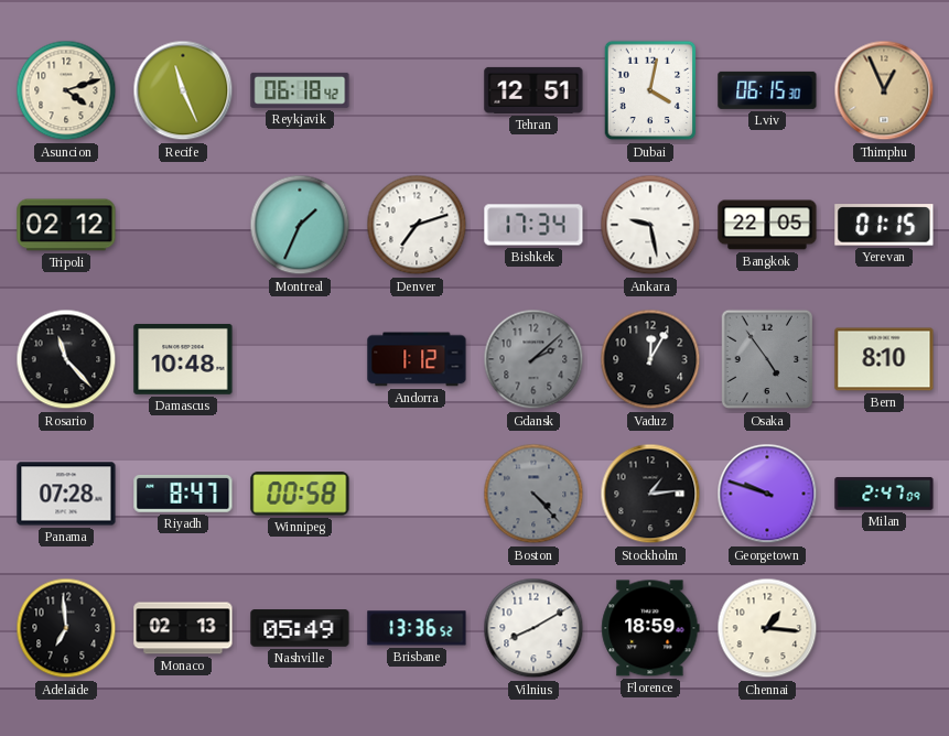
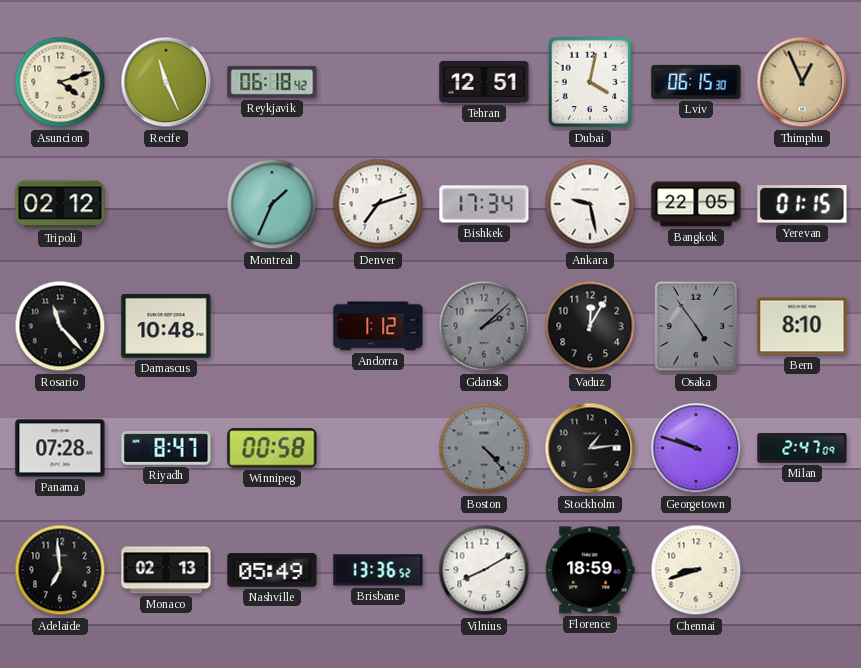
Chennai: 1:16 -> 8:42
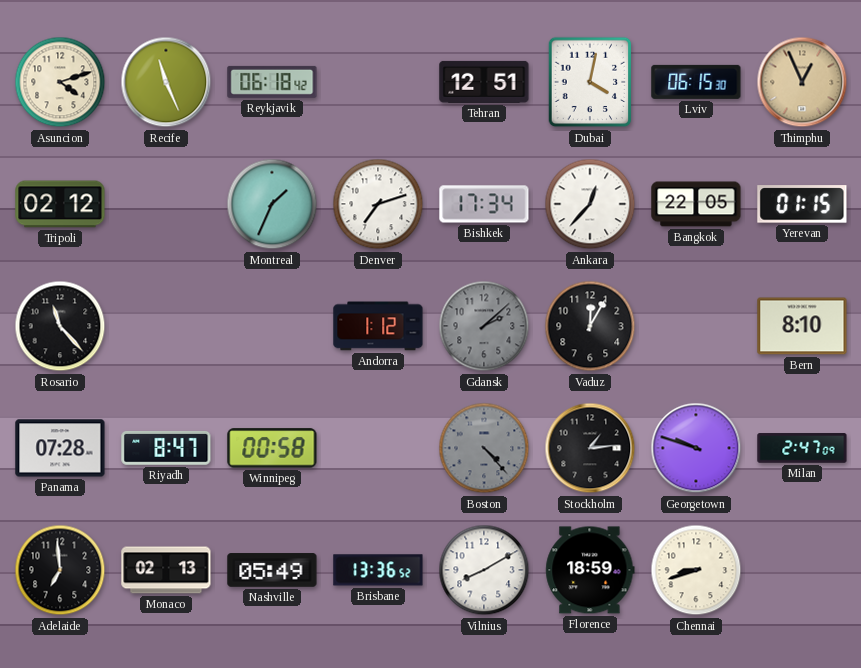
Ankara: 9:28 -> 12:37
Damascus: 10:48 -> none
Osaka: 4:54 -> none
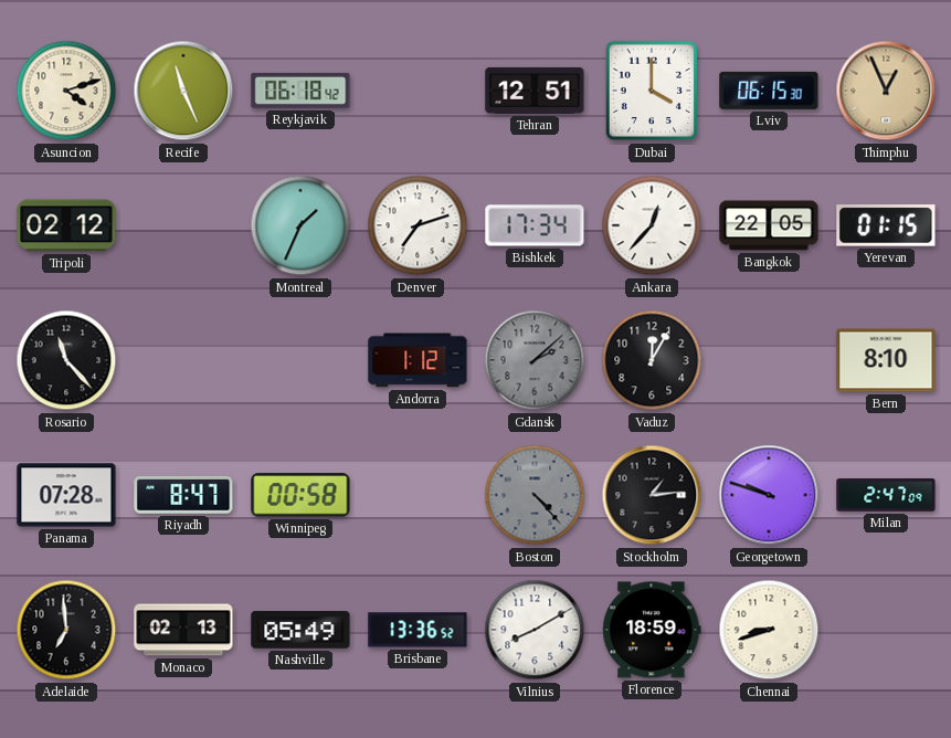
Dubai: 4:02 -> 4:00
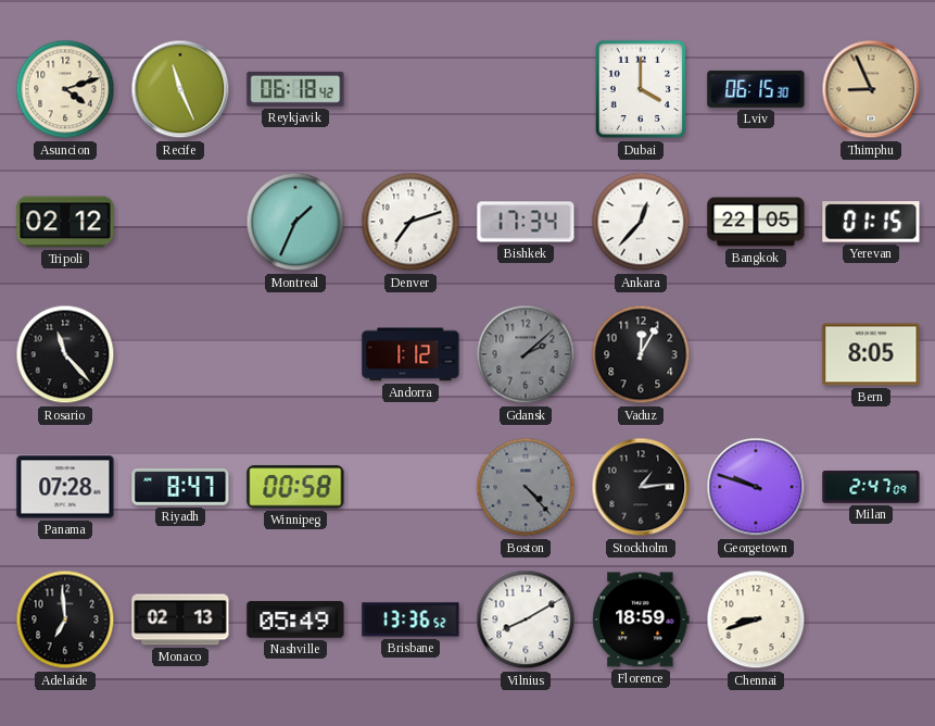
Tehran: 12:51 -> none
Thimphu: 12:56 -> 8:56
Bern: 8:10 -> 8:05
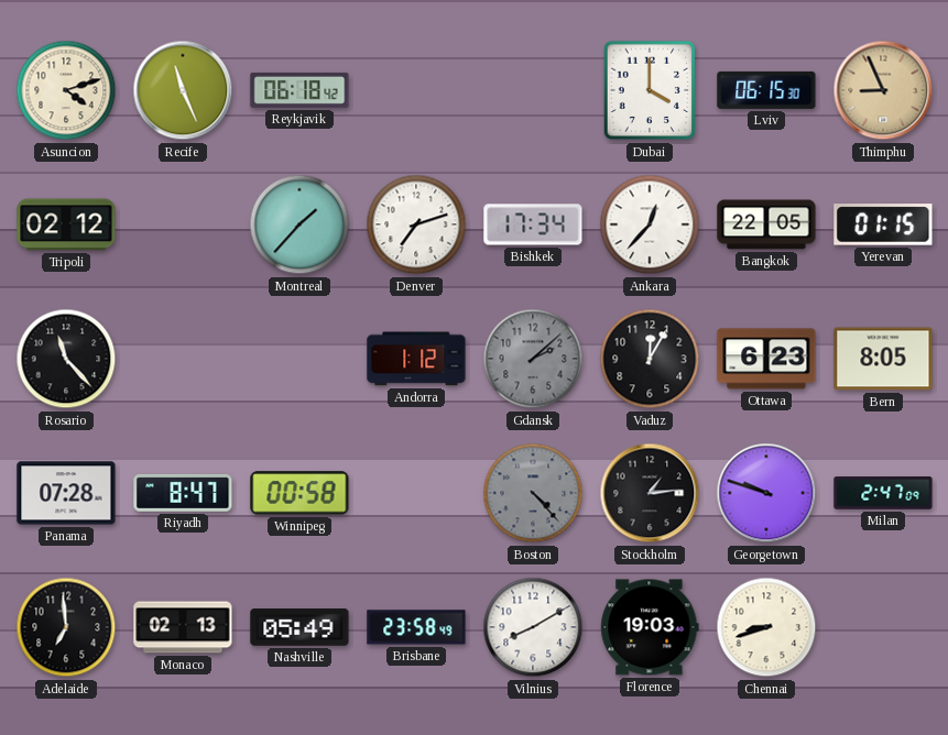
Montreal: 1:34 -> 1:37
Ottawa: none -> 6:23
Brisbane: 13:36 -> 23:58
Florence: 18:59 -> 19:03
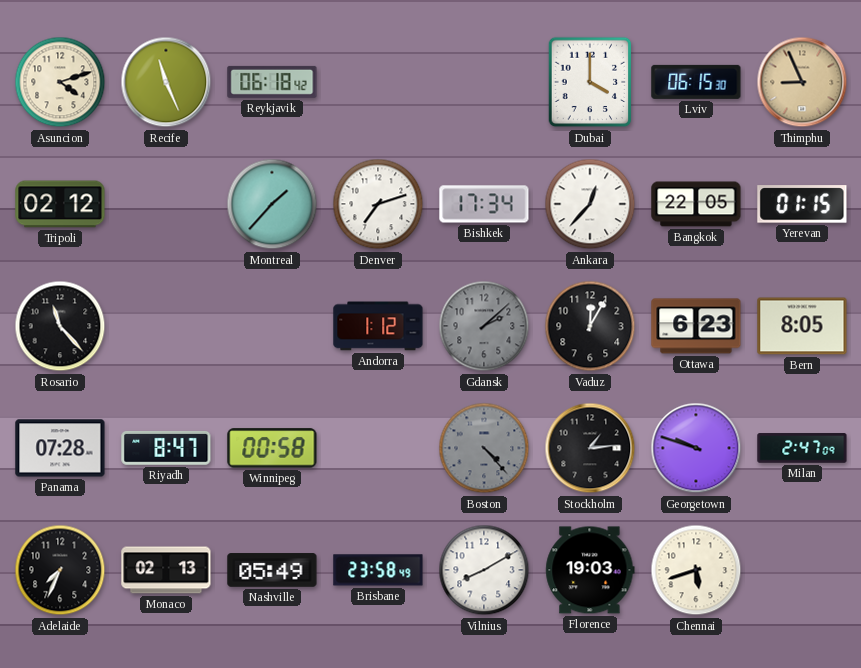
Adelaide: 6:59 -> 7:34
Chennai: 8:42 -> 5:42
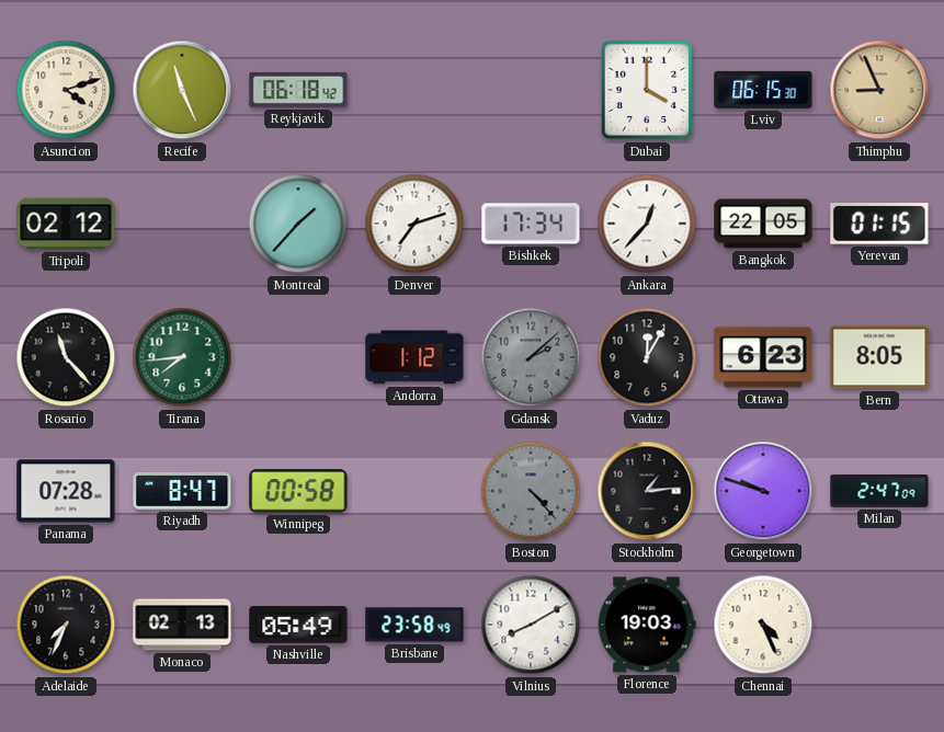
Tirana: none -> 7:44
Chennai: 5:42 -> 4:26
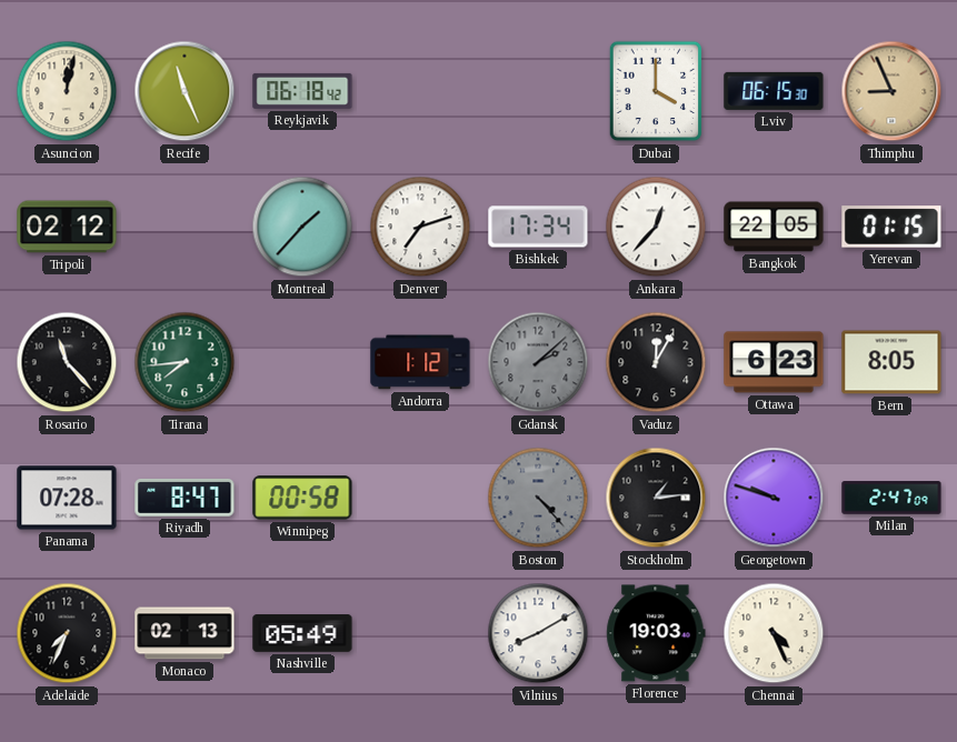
Asuncion: 4:12 -> 12:02
Brisbane: 23:58 -> none
